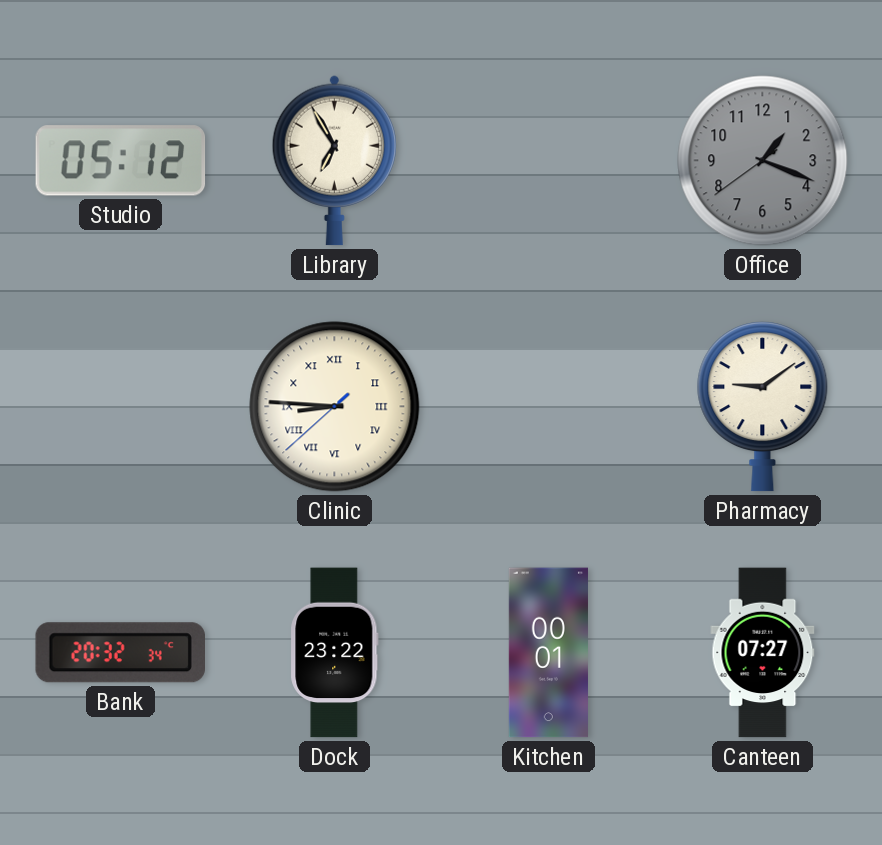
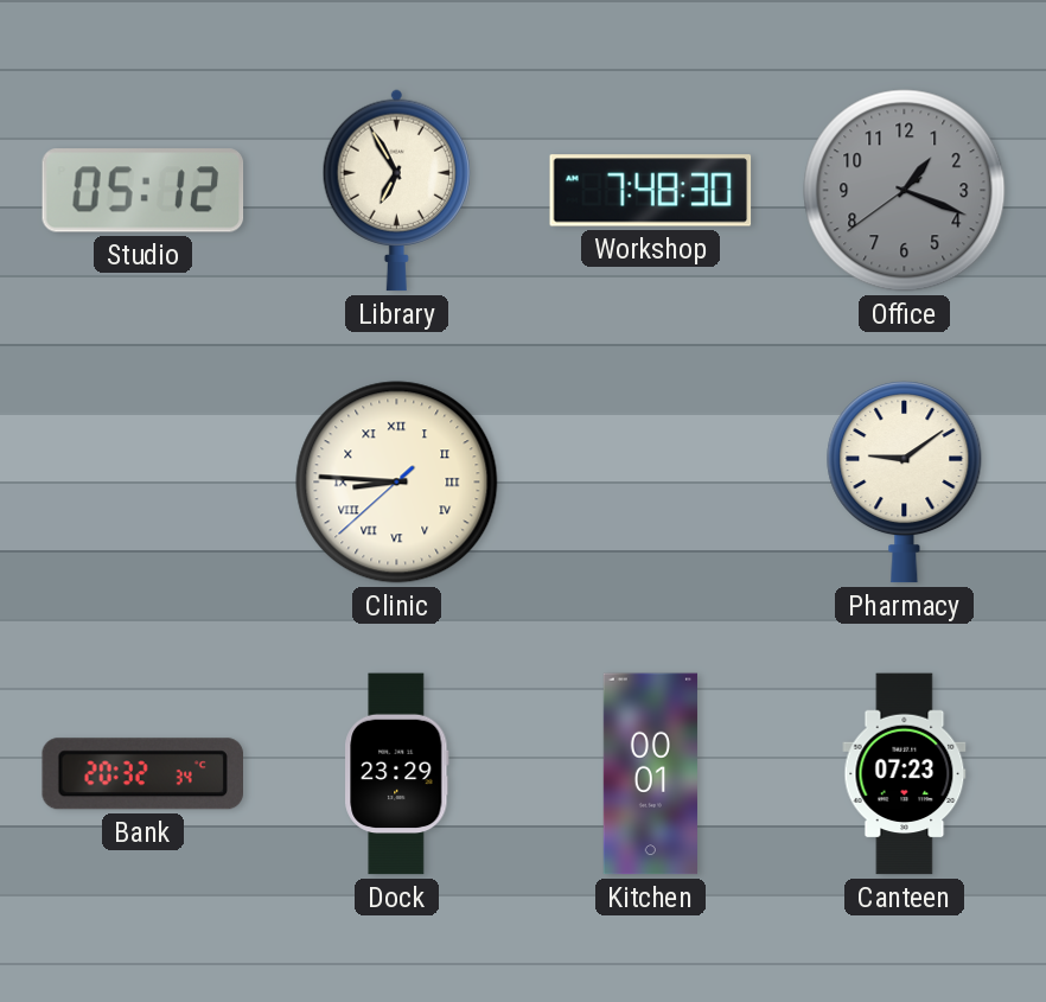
Workshop: none -> 7:48
Dock: 23:22 -> 23:29
Canteen: 07:27 -> 07:23
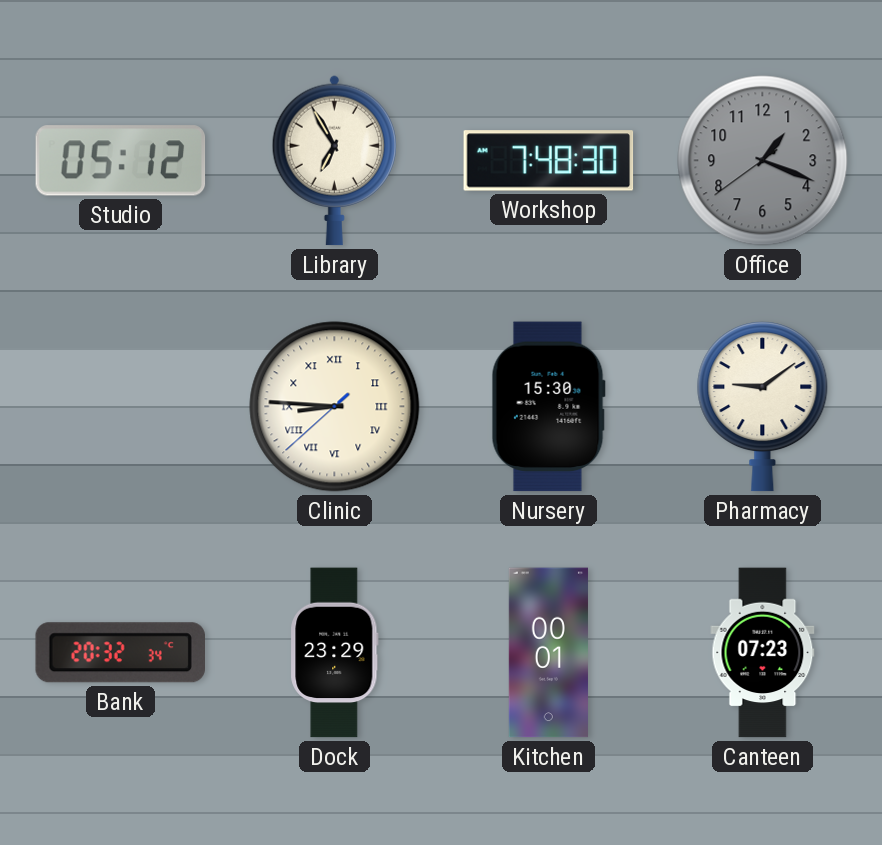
Nursery: none -> 15:30
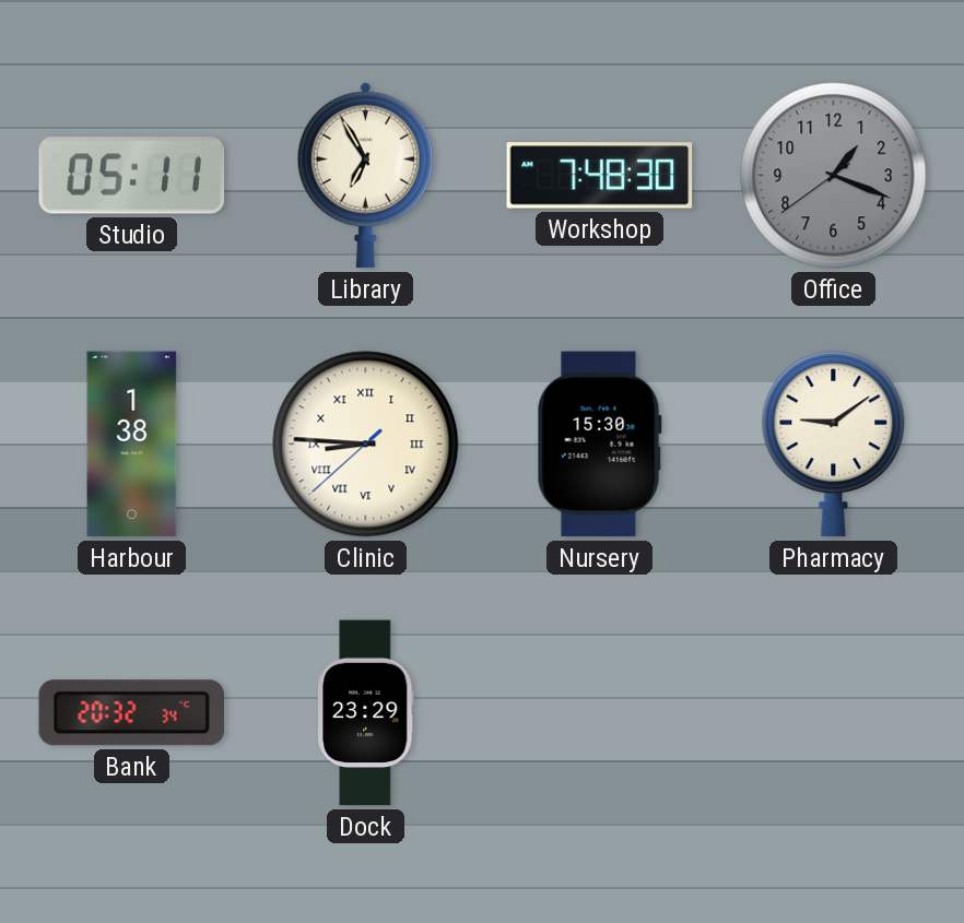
Studio: 05:12 -> 05:11
Harbour: none -> 1:38
Kitchen: 00:01 -> none
Canteen: 07:23 -> none
